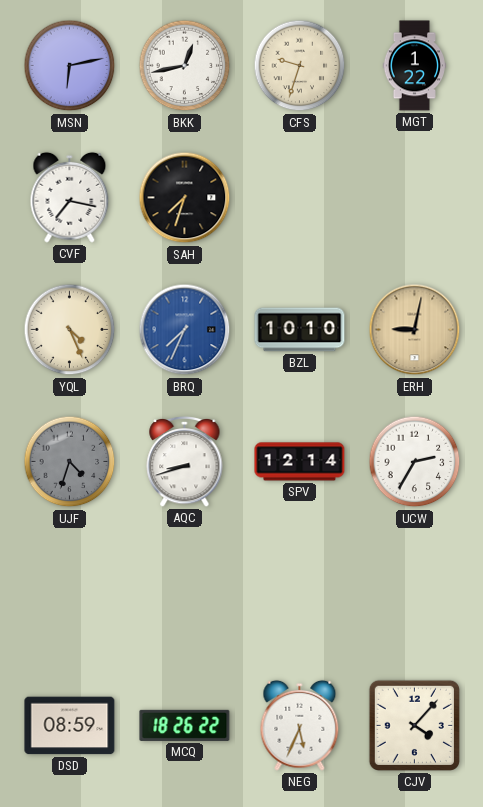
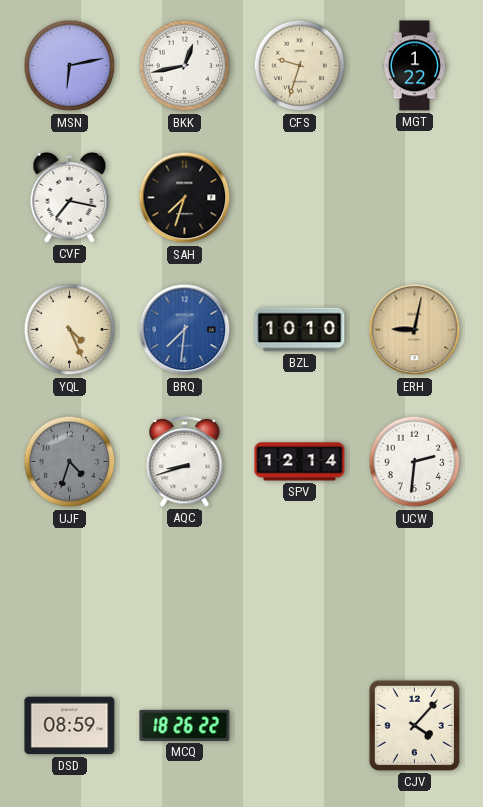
BRQ: 7:34 -> 7:31
UCW: 2:35 -> 2:31
NEG: 5:34 -> none
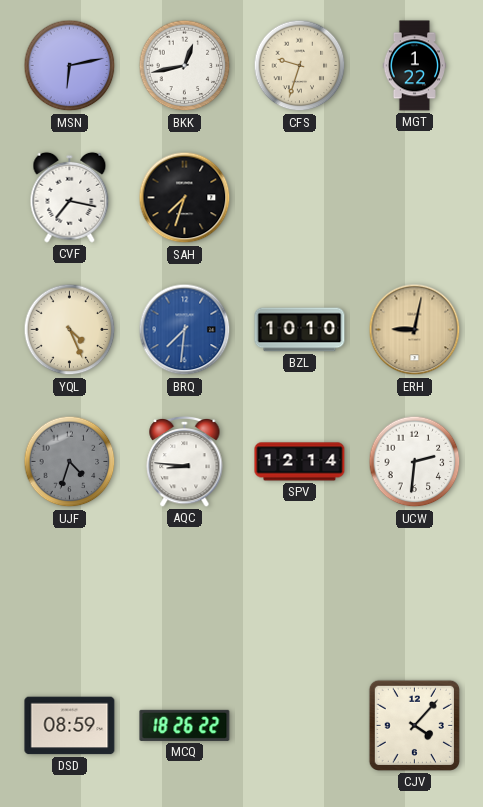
AQC: 8:42 -> 8:46
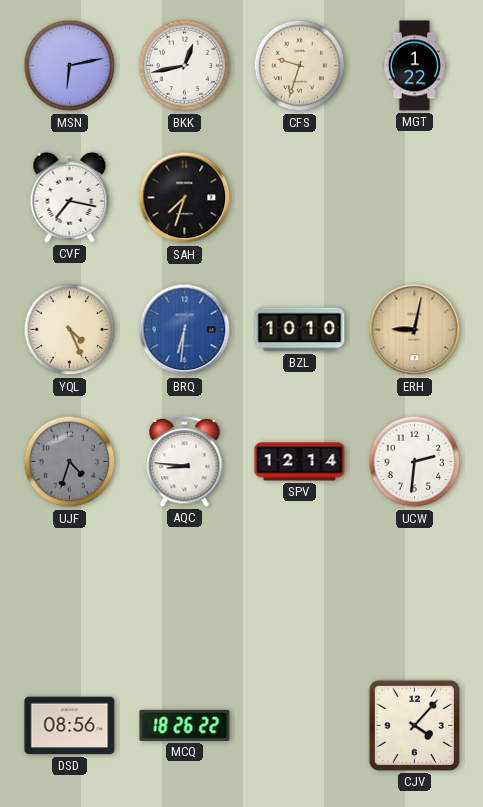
BRQ: 7:31 -> 6:31
DSD: 08:59 -> 08:56
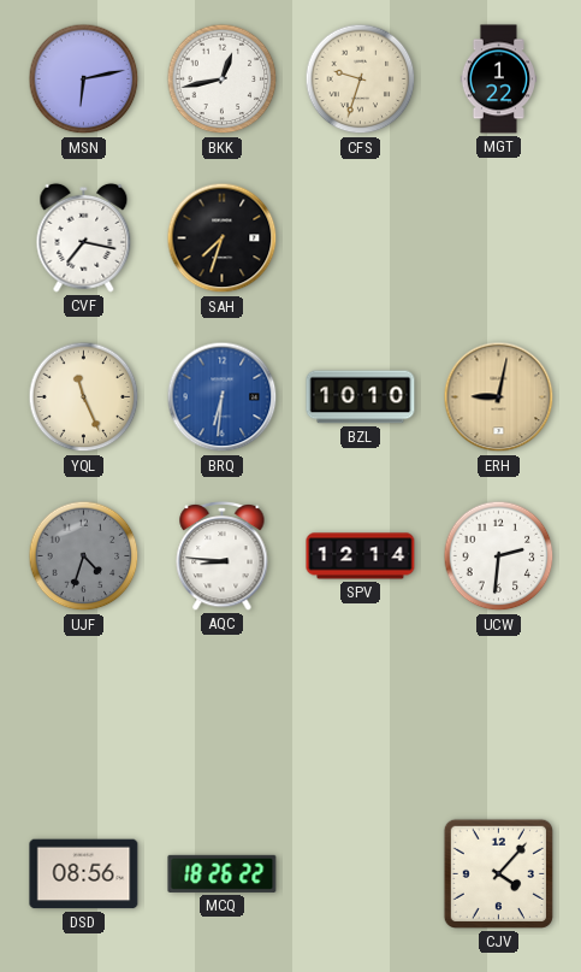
YQL: 4:26 -> 11:26
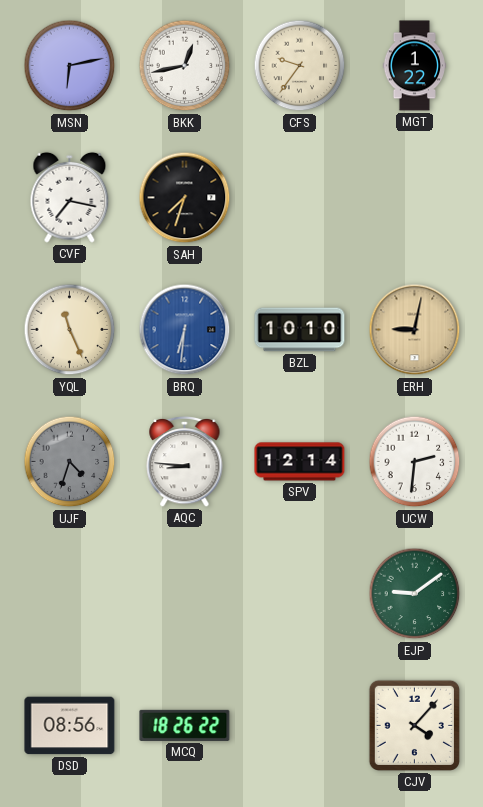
CFS: 9:33 -> 9:36
EJP: none -> 9:09
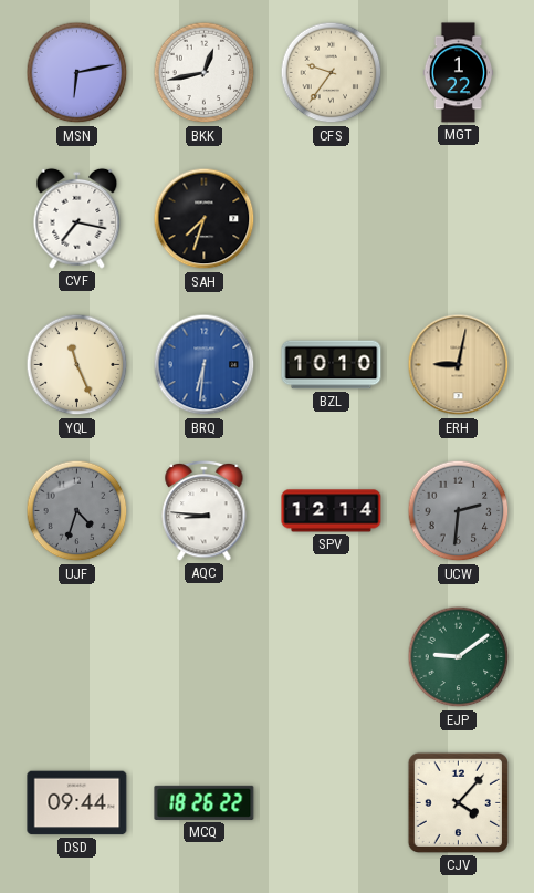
UCW dial: white -> grey
DSD: 08:56 -> 09:44
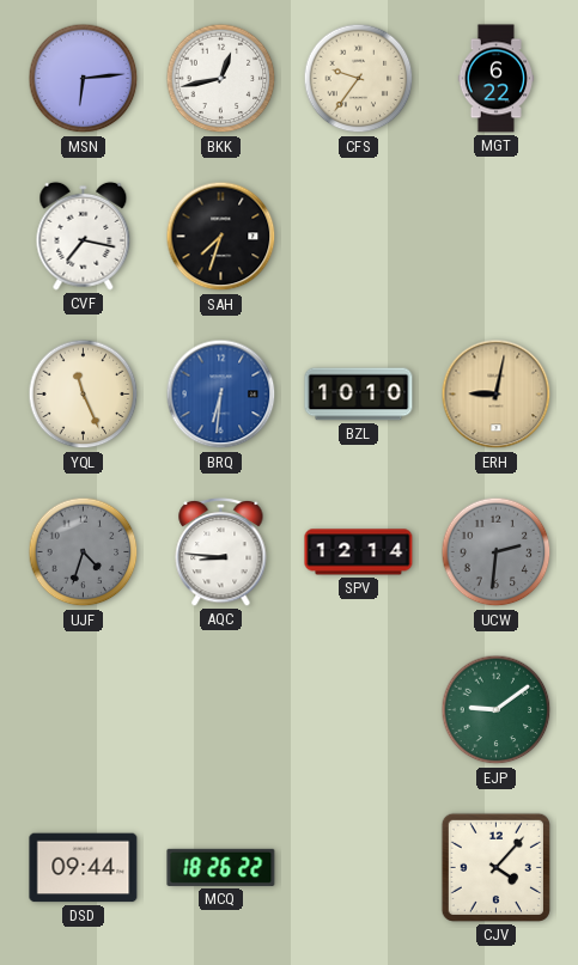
MSN: 6:13 -> 6:14
MGT: 1:22 -> 6:22
